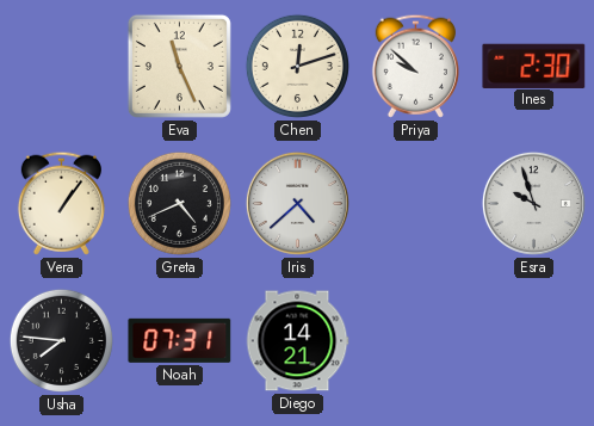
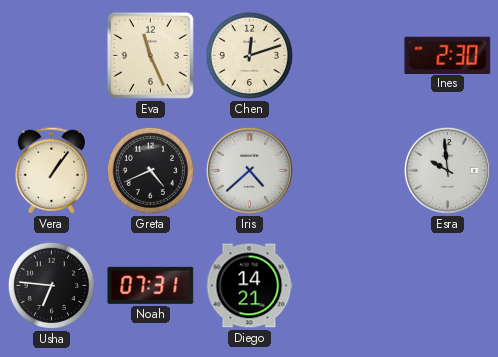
Priya: 9:52 -> none
Esra: 9:57 -> 9:59
Usha: 7:46 -> 6:46
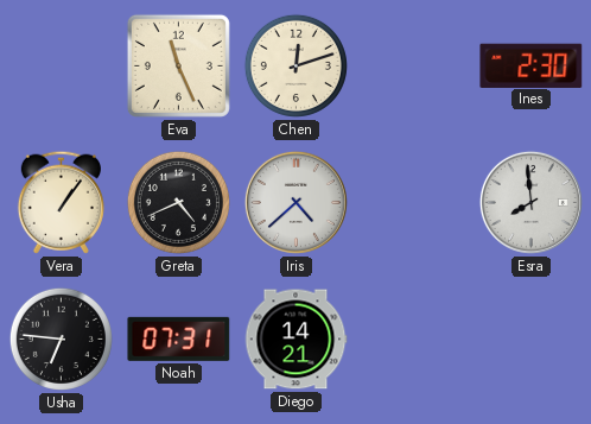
Esra: 9:59 -> 7:59
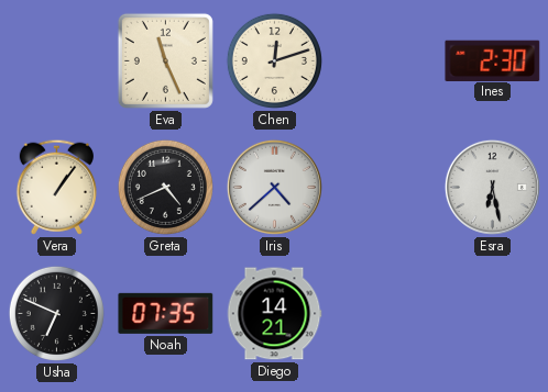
Esra: 7:59 -> 6:28
Usha: 6:46 -> 6:49
Noah: 07:31 -> 07:35
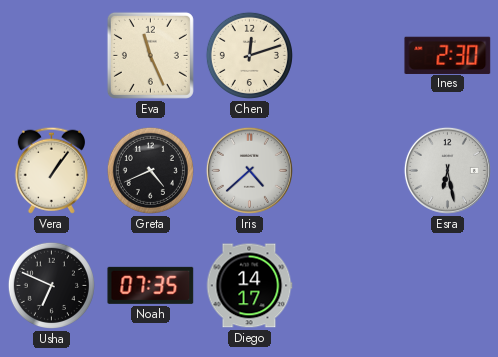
Diego: 14:21 -> 14:17
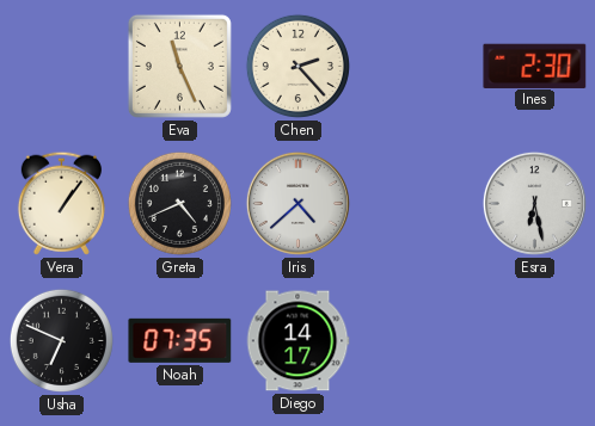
Chen: 12:12 -> 2:23
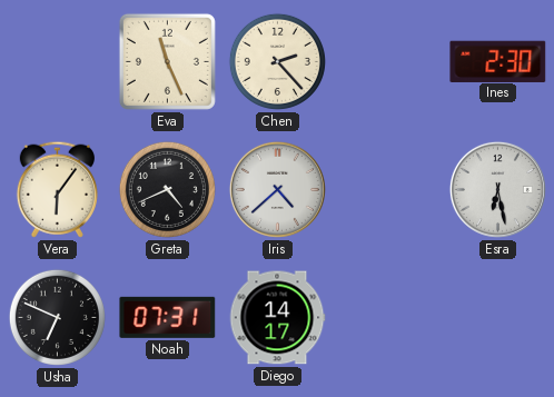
Vera: 1:06 -> 6:06
Noah: 07:35 -> 07:31
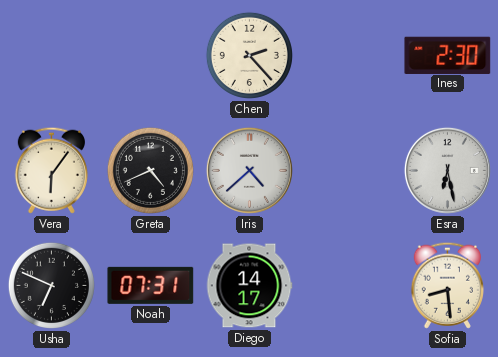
Eva: 11:26 -> none
Sofia: none -> 8:29
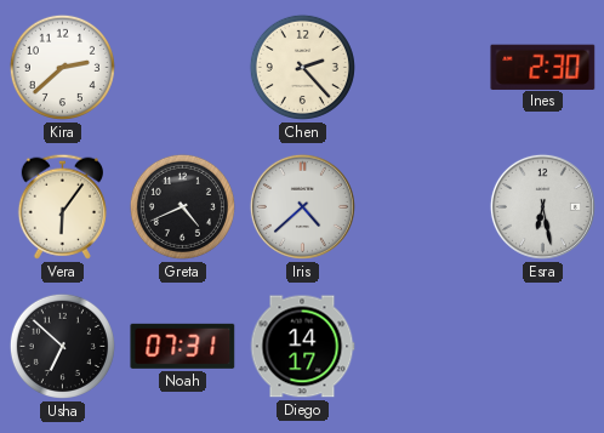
Kira: none -> 2:38
Usha: 6:49 -> 6:52
Sofia: 8:29 -> none
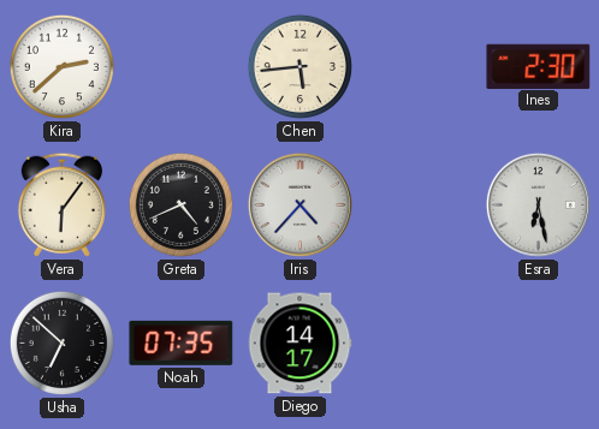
Chen: 2:23 -> 5:44
Iris: 4:38 -> 4:37
Noah: 07:31 -> 07:35
